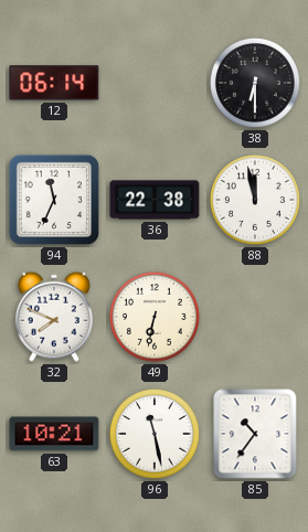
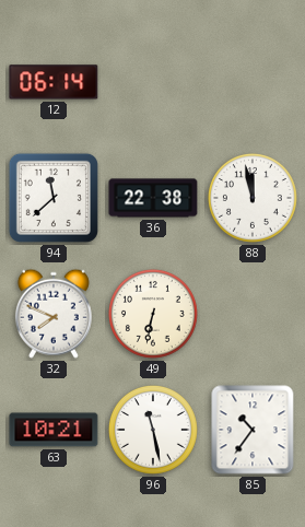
38: 6:30 -> none
94: 11:34 -> 11:38
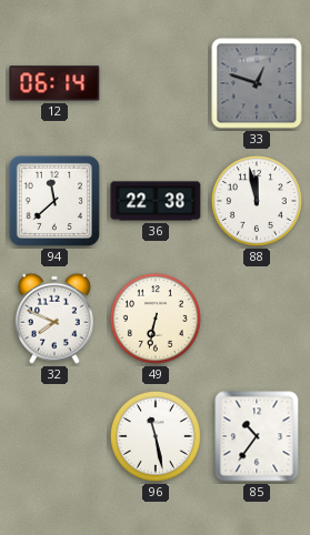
33: none -> 12:48
63: 10:21 -> none
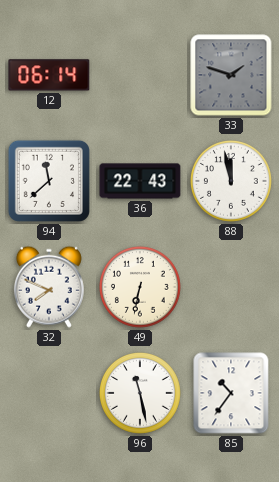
33: 12:48 -> 1:48
36: 22:38 -> 22:43
